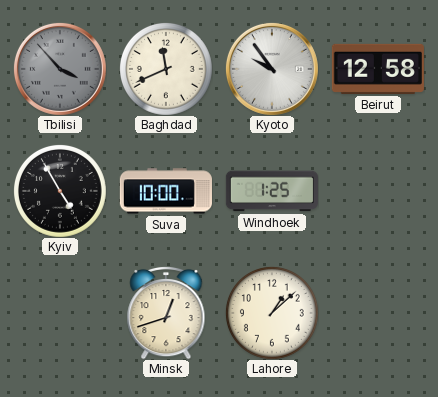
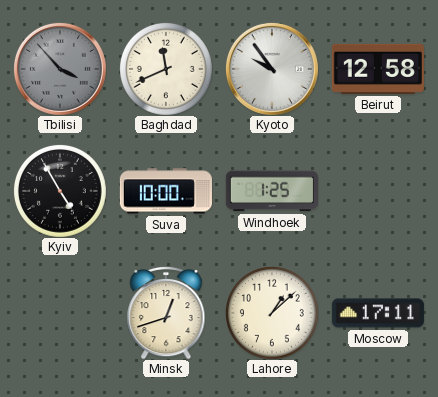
Moscow: none -> 17:11
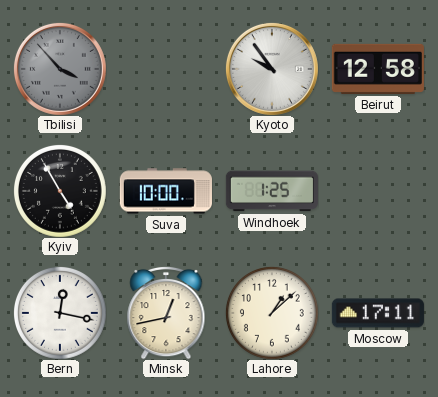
Baghdad: 11:41 -> none
Bern: none -> 12:17
Minsk: 12:42 -> 12:43
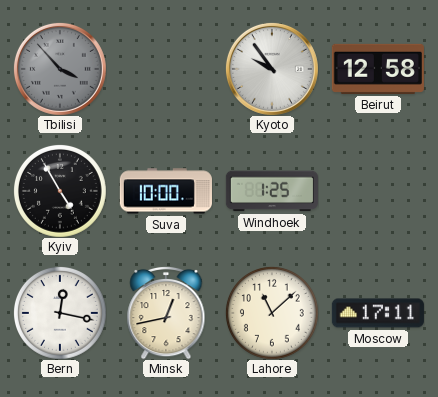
Lahore: 1:08 -> 11:08
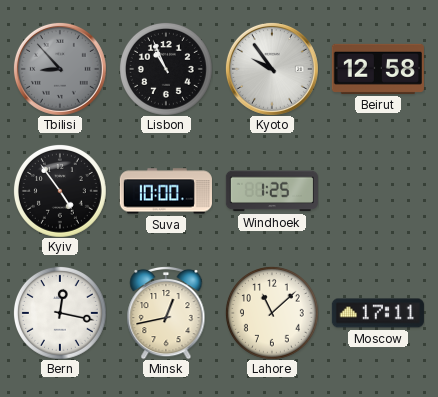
Tbilisi: 3:53 -> 8:53
Lisbon: none -> 10:56
Kyiv: 4:55 -> 4:54
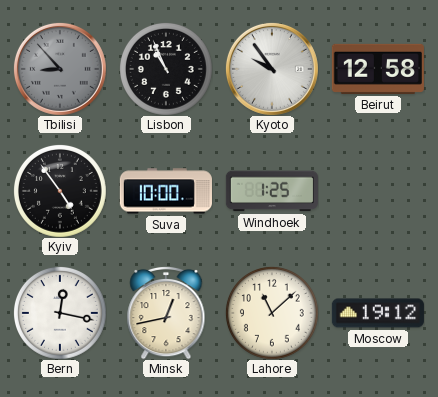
Moscow: 17:11 -> 19:12
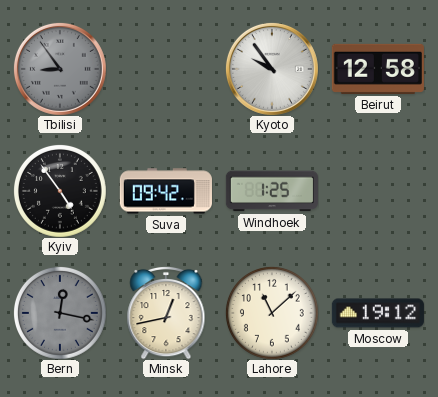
Tbilisi: 8:53 -> 8:54
Lisbon: 10:56 -> none
Suva: 10:00 -> 09:42
Bern dial: white -> grey
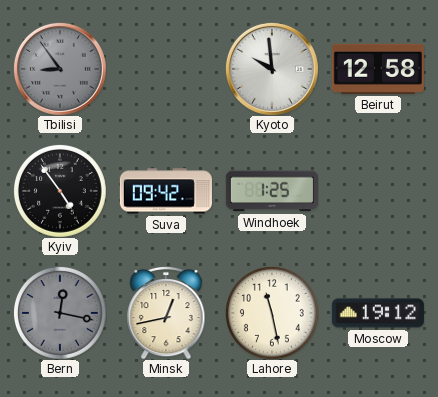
Kyoto: 9:54 -> 9:59
Lahore: 11:08 -> 11:28
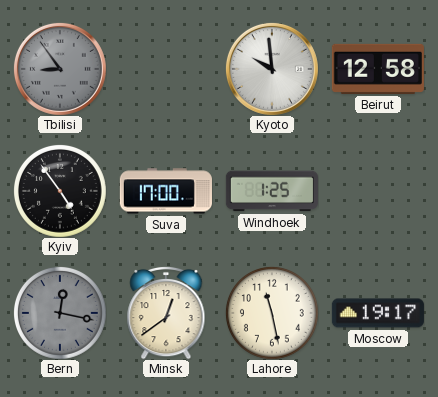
Suva: 09:42 -> 17:00
Minsk: 12:43 -> 12:39
Moscow: 19:12 -> 19:17
